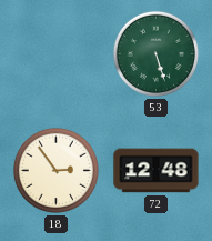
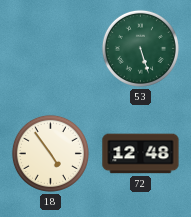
18: 2:54 -> 4:54
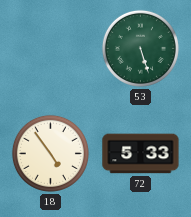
72: 12:48 -> 5:33
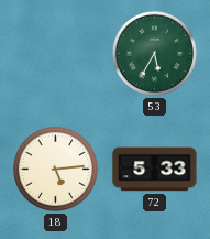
53: 5:27 -> 5:35
18: 4:54 -> 5:14
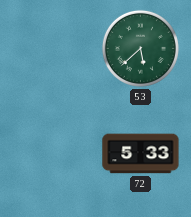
53: 5:35 -> 5:38
18: 5:14 -> none
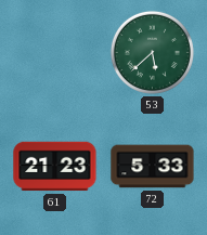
61: none -> 21:23
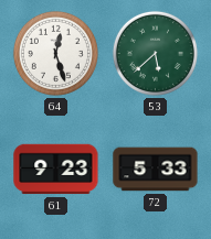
64: none -> 12:27
61: 21:23 -> 9:23
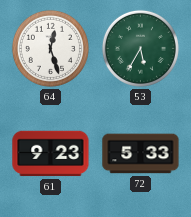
53: 5:38 -> 5:35
